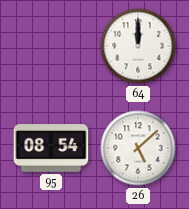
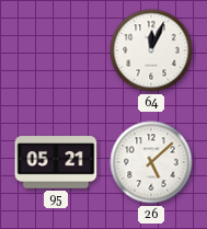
64: 12:00 -> 12:04
95: 08:54 -> 05:21
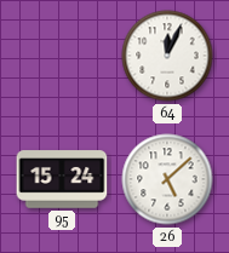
95: 05:21 -> 15:24
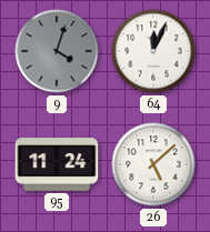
9: none -> 4:03
95: 15:24 -> 11:24
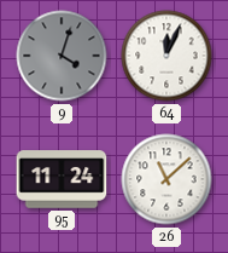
26: 5:08 -> 11:08
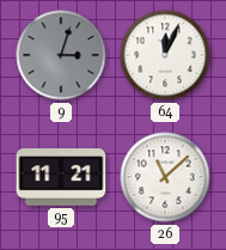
9: 4:03 -> 3:03
95: 11:24 -> 11:21
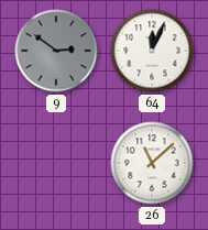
9: 3:03 -> 2:51
95: 11:21 -> none
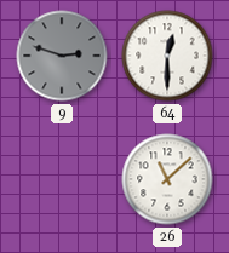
9: 2:51 -> 2:48
64: 12:04 -> 12:30
